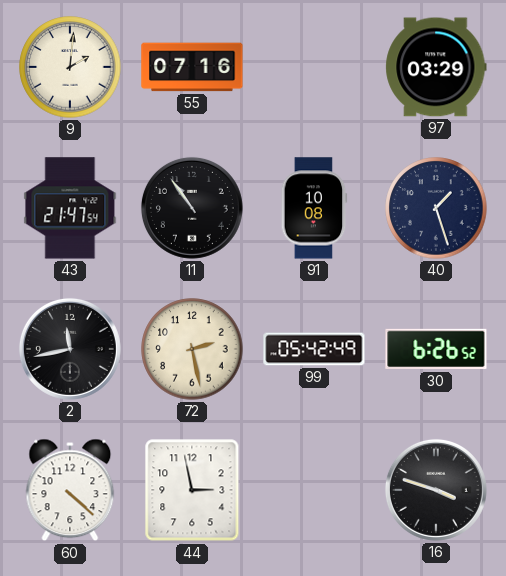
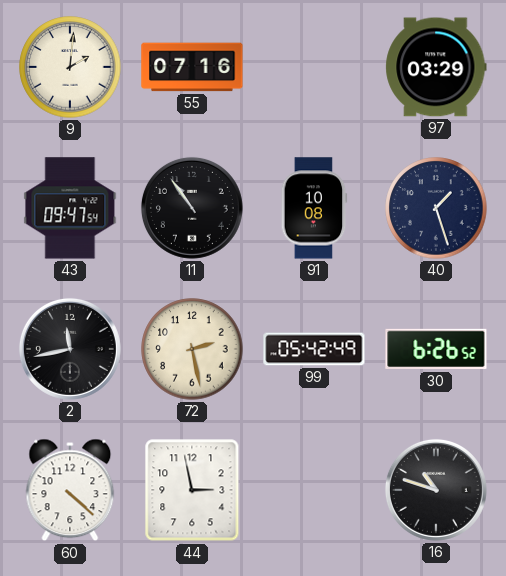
43: 21:47 -> 09:47
16: 3:48 -> 10:48
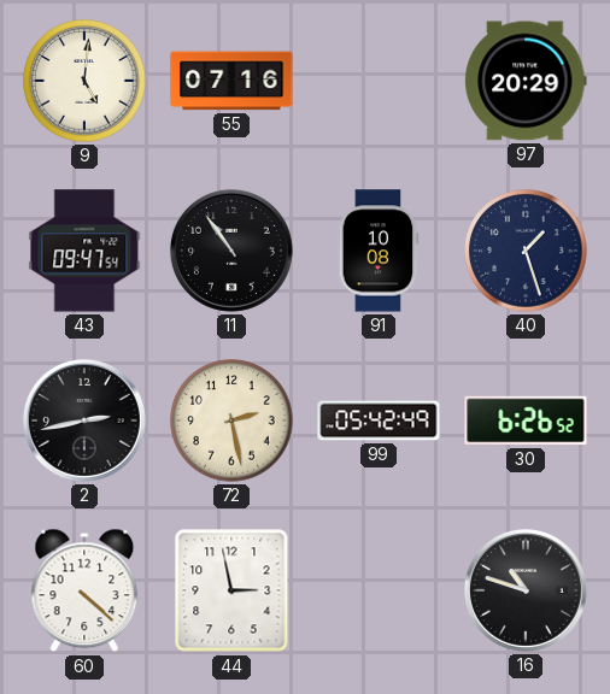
9: 2:01 -> 5:01
97: 03:29 -> 20:29
2: 11:43 -> 2:43
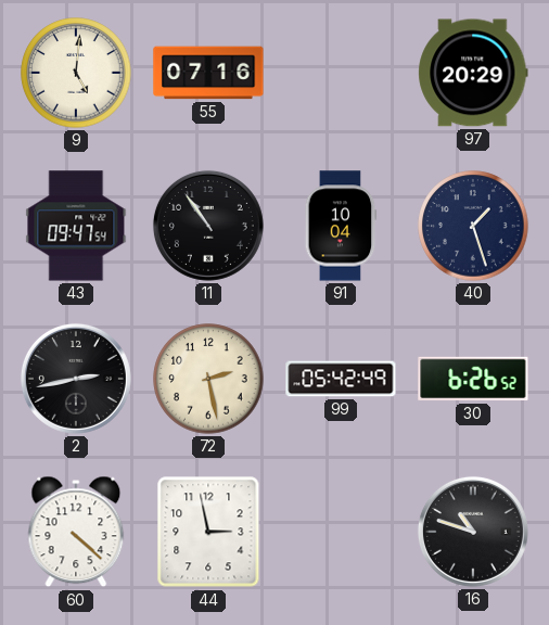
91: 10:08 -> 10:04
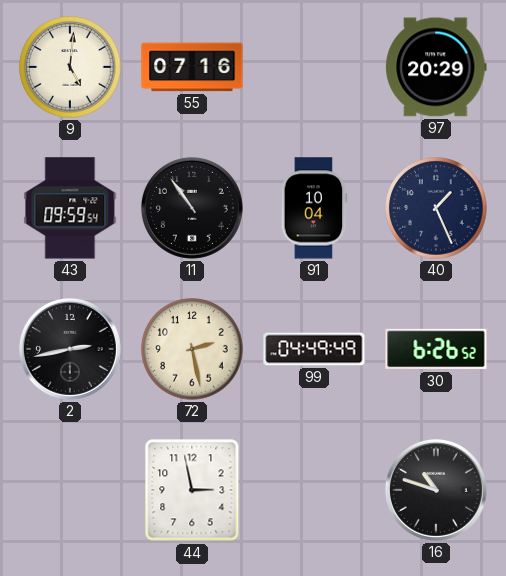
43: 09:47 -> 09:59
40: 1:27 -> 1:26
99: 05:42 -> 04:49
60: 4:22 -> none
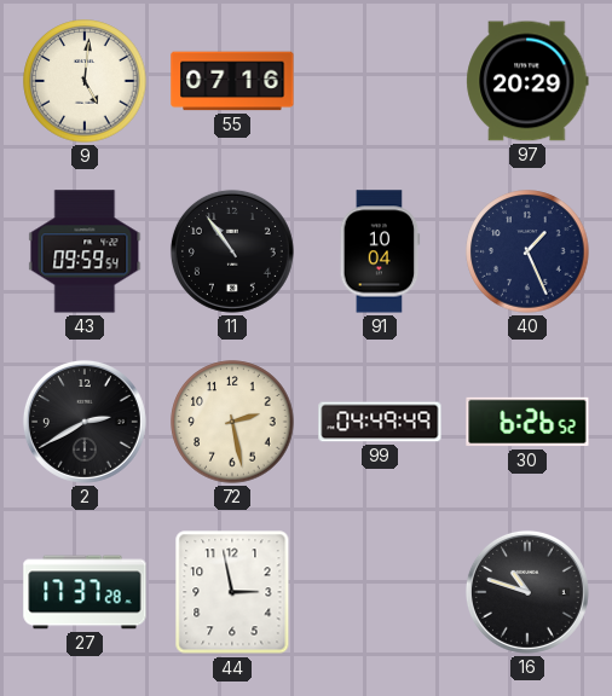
2: 2:43 -> 2:40
27: none -> 17:37
